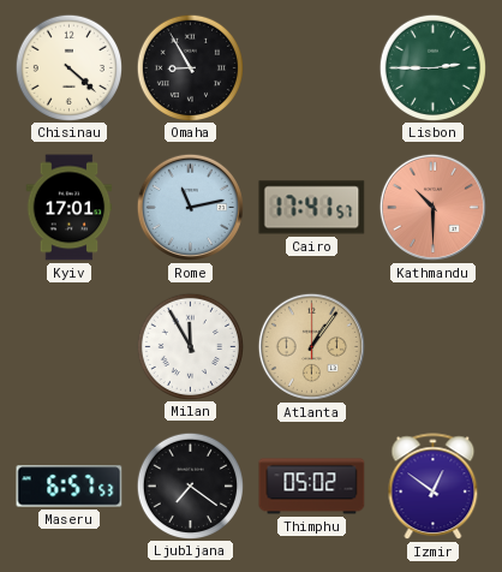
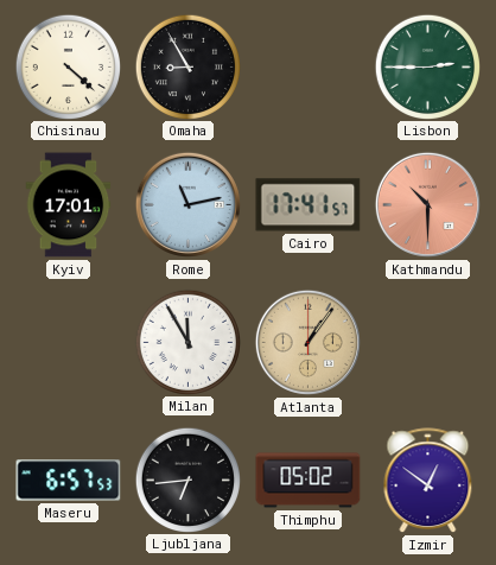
Ljubljana: 7:21 -> 6:44
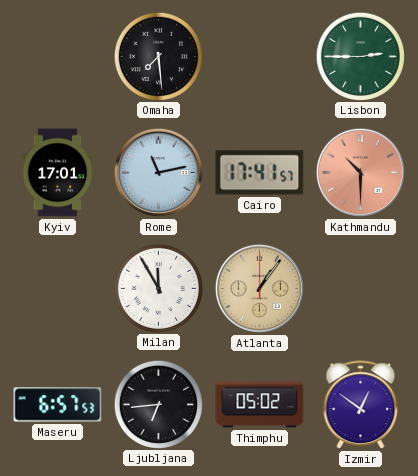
Chisinau: 4:22 -> none
Omaha: 8:55 -> 7:29
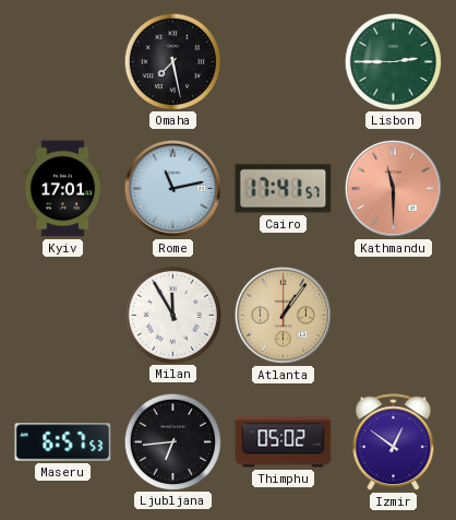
Omaha: 7:29 -> 7:28
Kathmandu: 10:30 -> 11:30
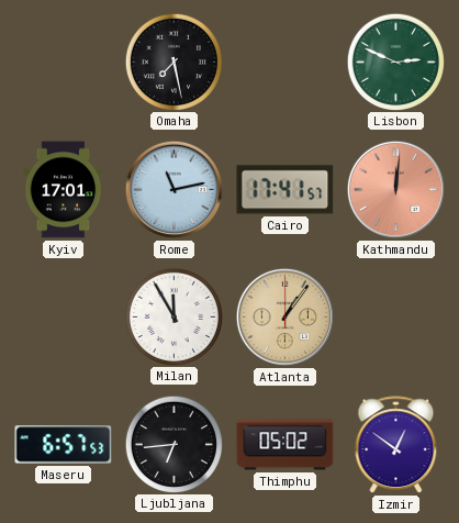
Lisbon: 2:45 -> 2:49
Kathmandu: 11:30 -> 12:01
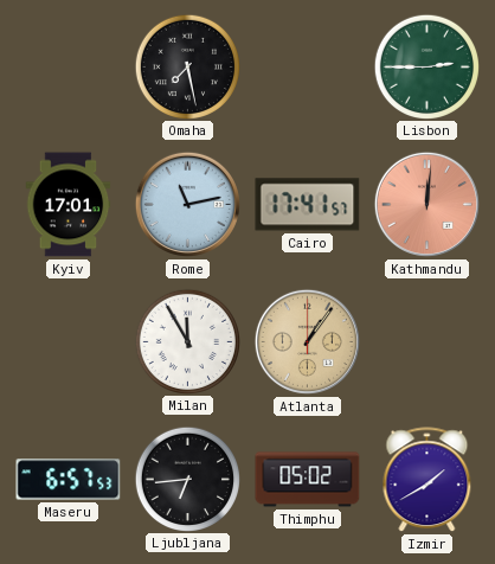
Lisbon: 2:49 -> 2:45
Izmir: 12:51 -> 1:40
